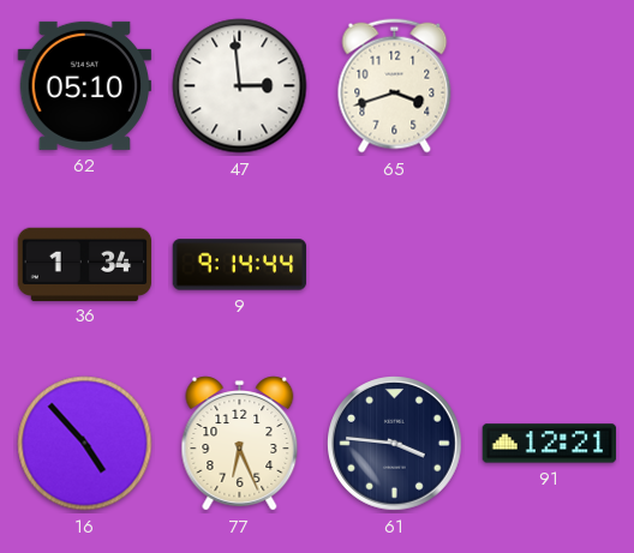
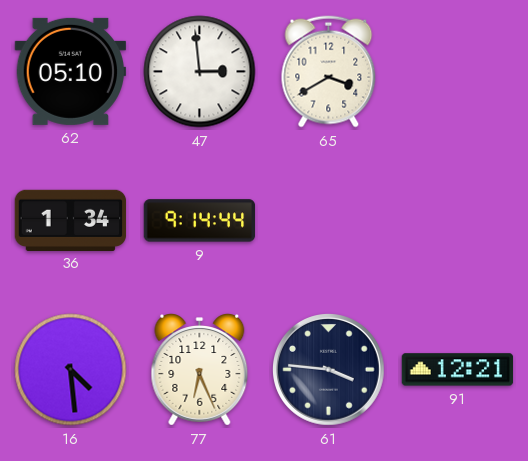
65: 3:42 -> 3:40
16: 4:53 -> 4:29
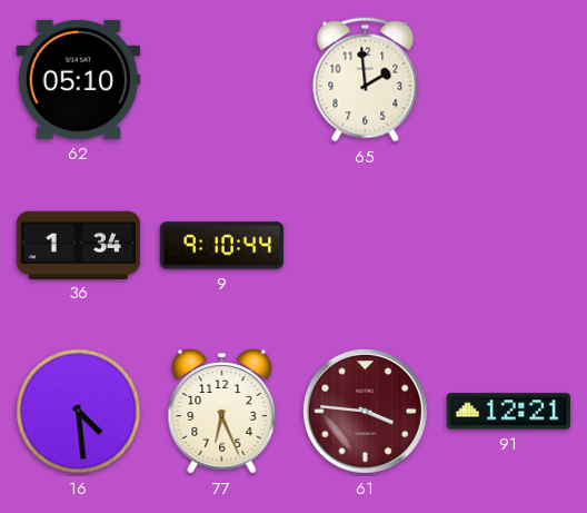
47: 2:59 -> none
65: 3:40 -> 1:59
9: 9:14 -> 9:10
61 dial: navy -> burgundy
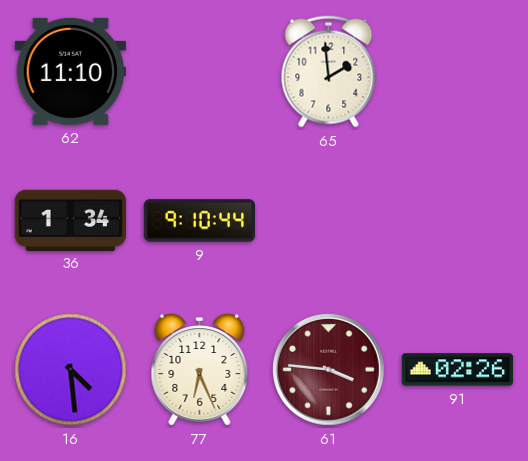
62: 05:10 -> 11:10
91: 12:21 -> 02:26
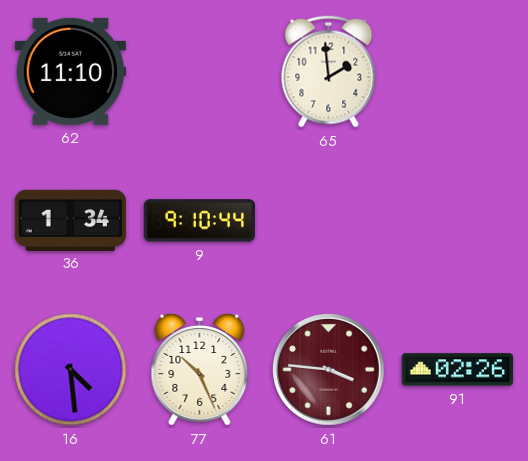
77: 6:26 -> 10:26
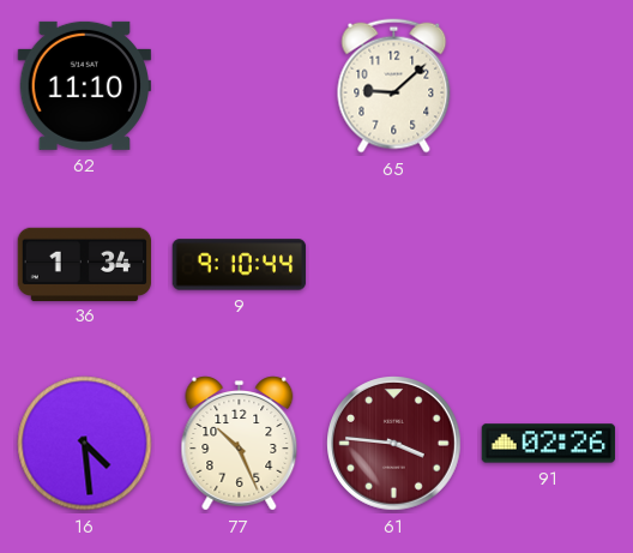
65: 1:59 -> 9:08
